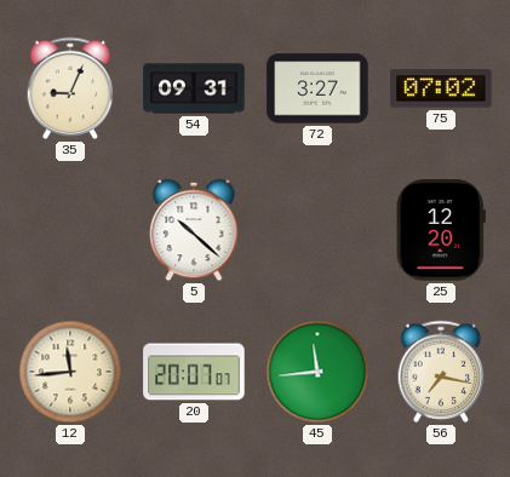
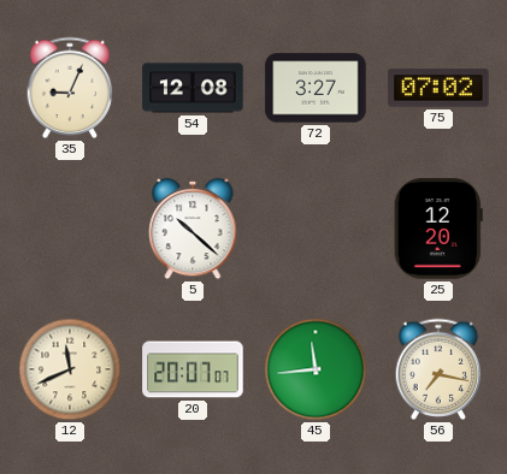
54: 09:31 -> 12:08
12: 11:44 -> 11:41
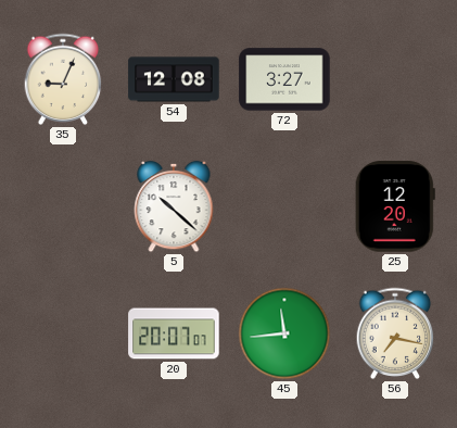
75: 07:02 -> none
12: 11:41 -> none
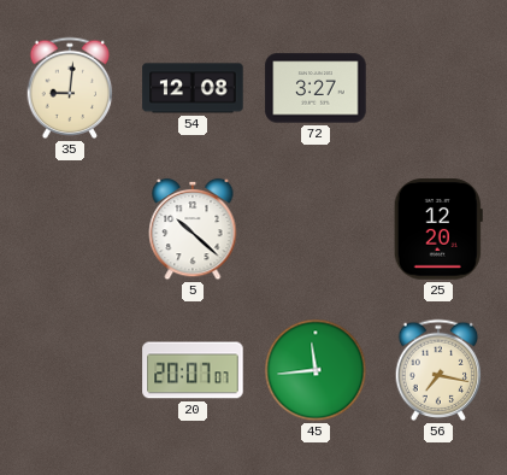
35: 9:04 -> 9:01
